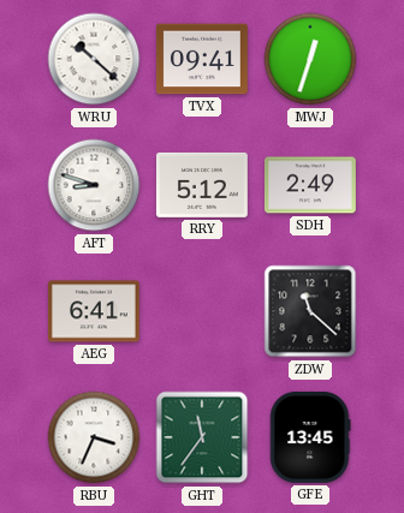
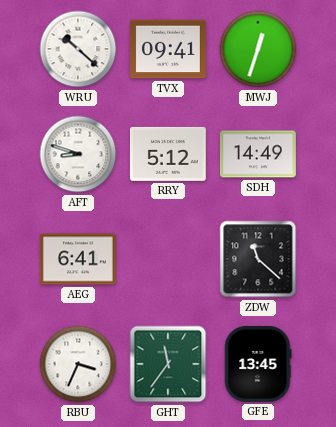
SDH: 2:49 -> 14:49
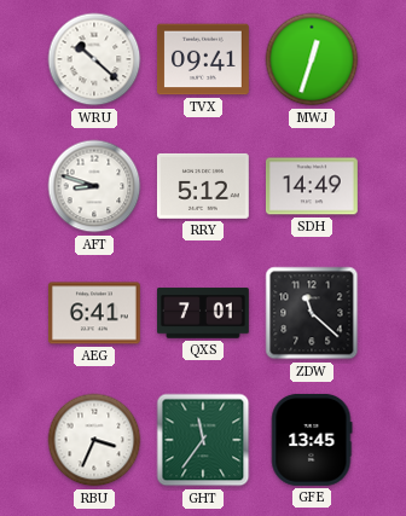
QXS: none -> 7:01
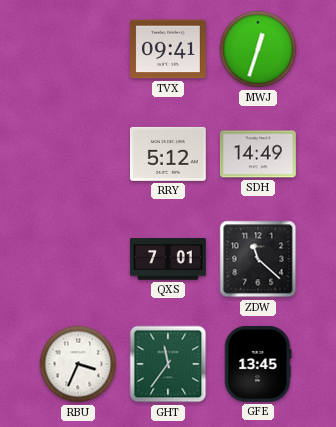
WRU: 10:22 -> none
AFT: 8:48 -> none
AEG: 6:41 -> none
